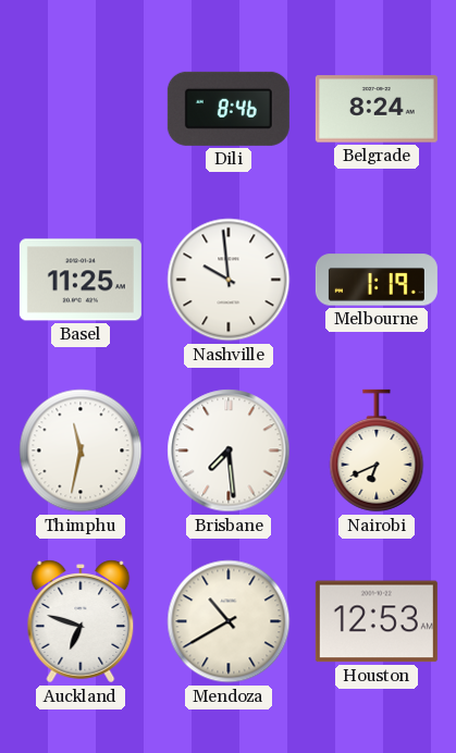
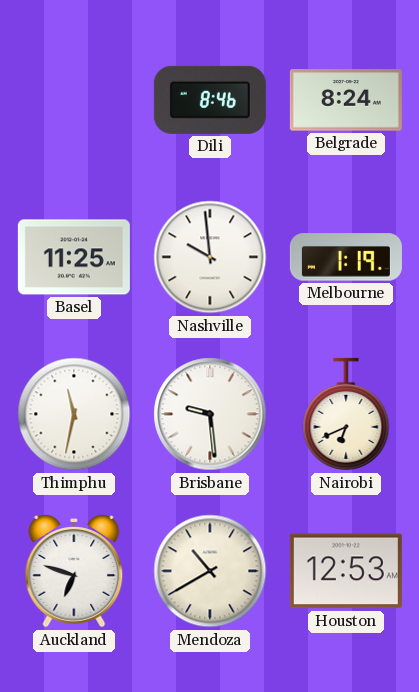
Brisbane: 7:29 -> 9:29
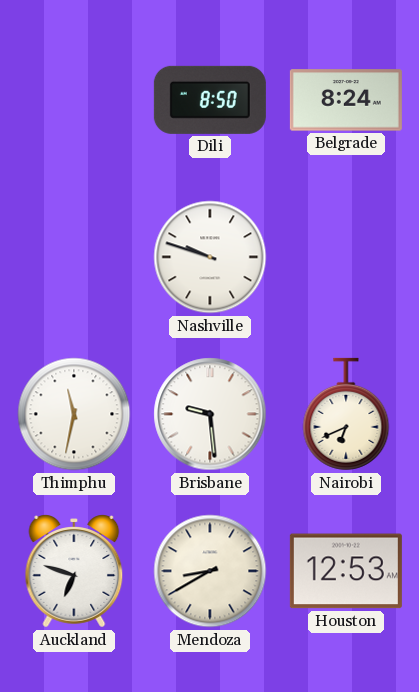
Dili: 8:46 -> 8:50
Basel: 11:25 -> none
Nashville: 9:59 -> 9:48
Melbourne: 1:19 -> none
Mendoza: 10:40 -> 8:40
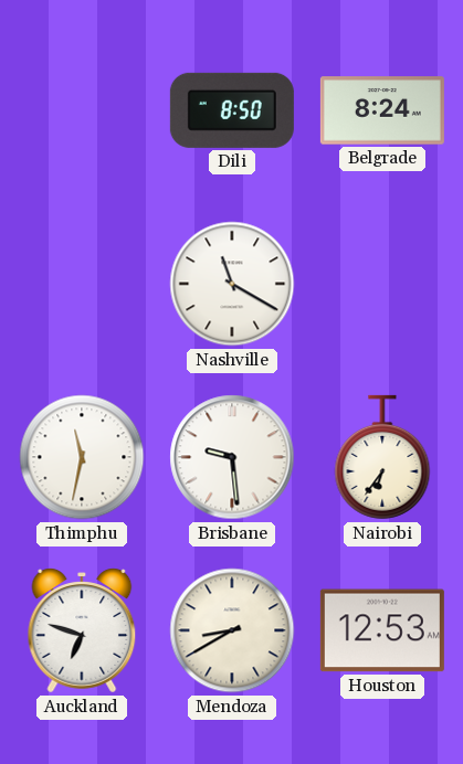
Nashville: 9:48 -> 11:20
Nairobi: 6:41 -> 6:36
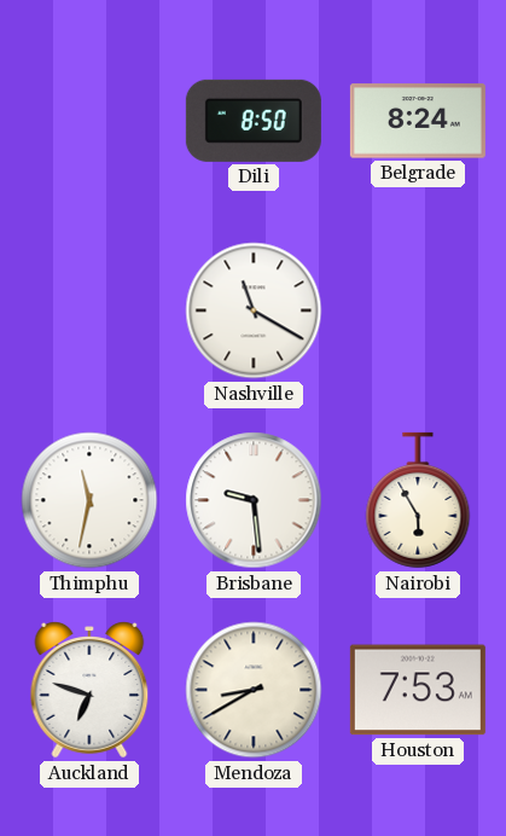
Nairobi: 6:36 -> 5:55
Houston: 12:53 -> 7:53
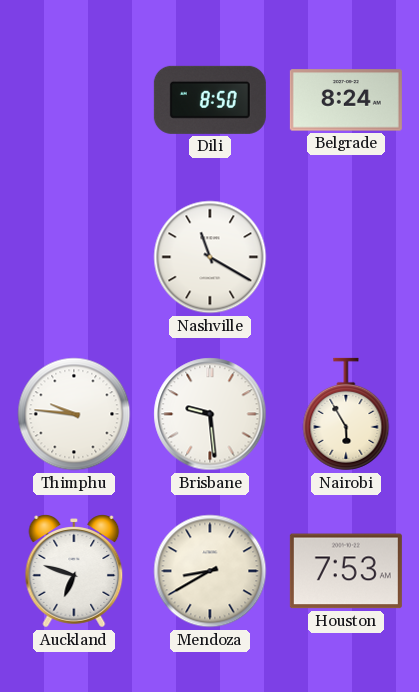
Thimphu: 11:32 -> 9:46
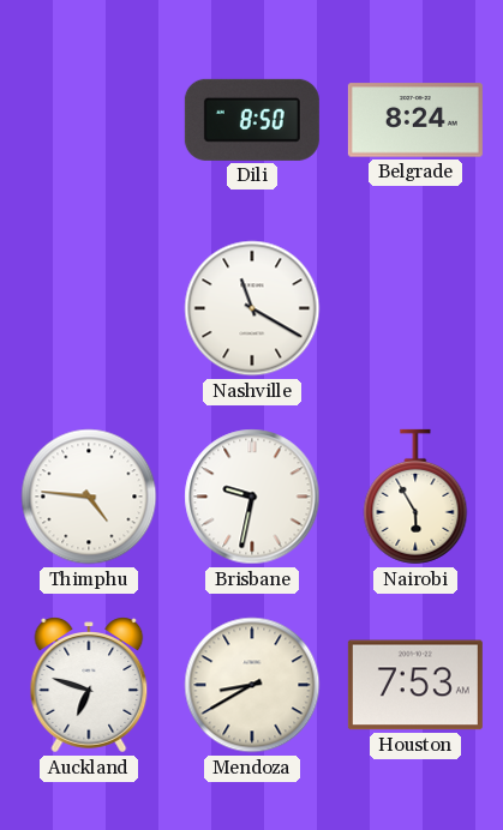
Thimphu: 9:46 -> 4:46
Brisbane: 9:29 -> 9:32
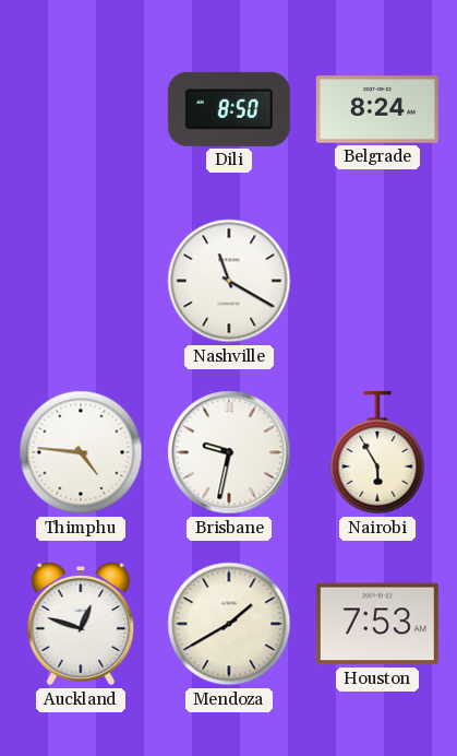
Auckland: 6:48 -> 12:48
Mendoza: 8:40 -> 1:40
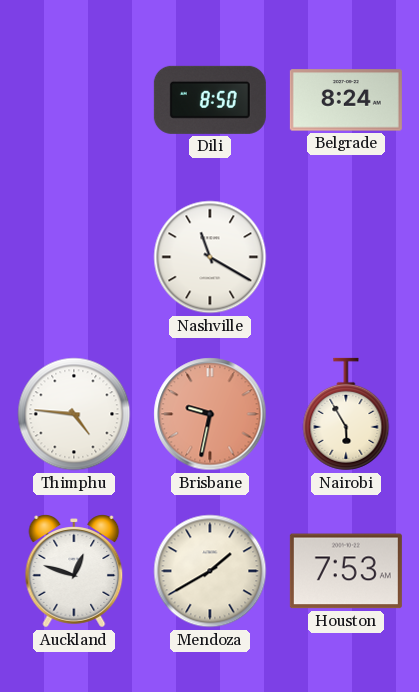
Brisbane dial: white -> salmon
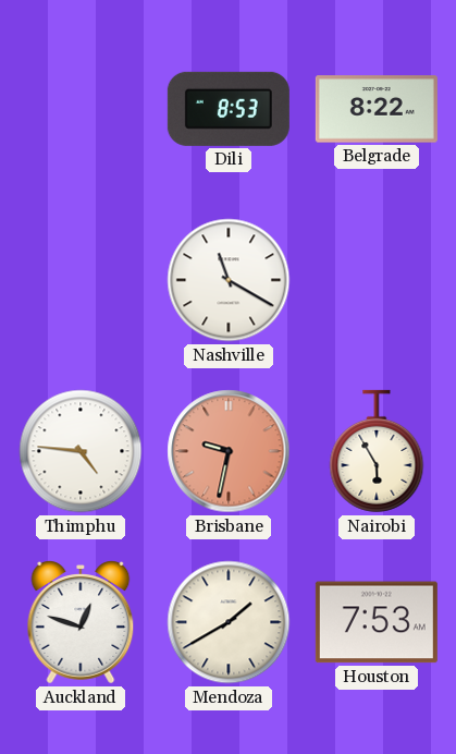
Dili: 8:50 -> 8:53
Belgrade: 8:24 -> 8:22
